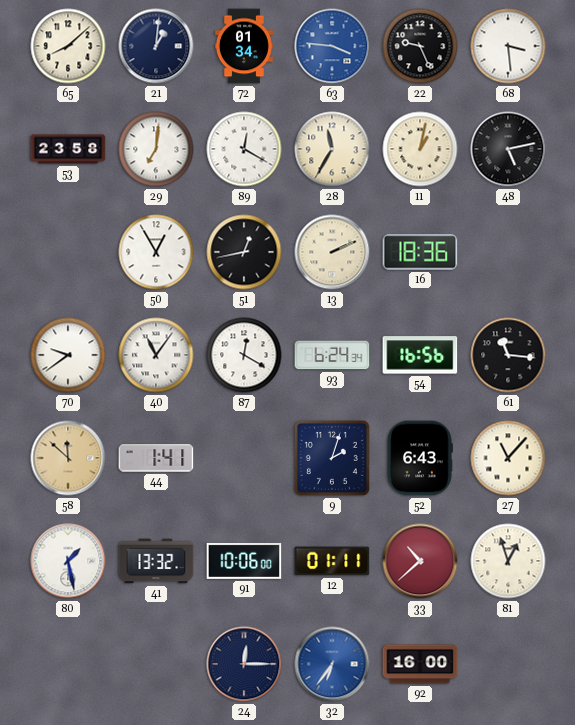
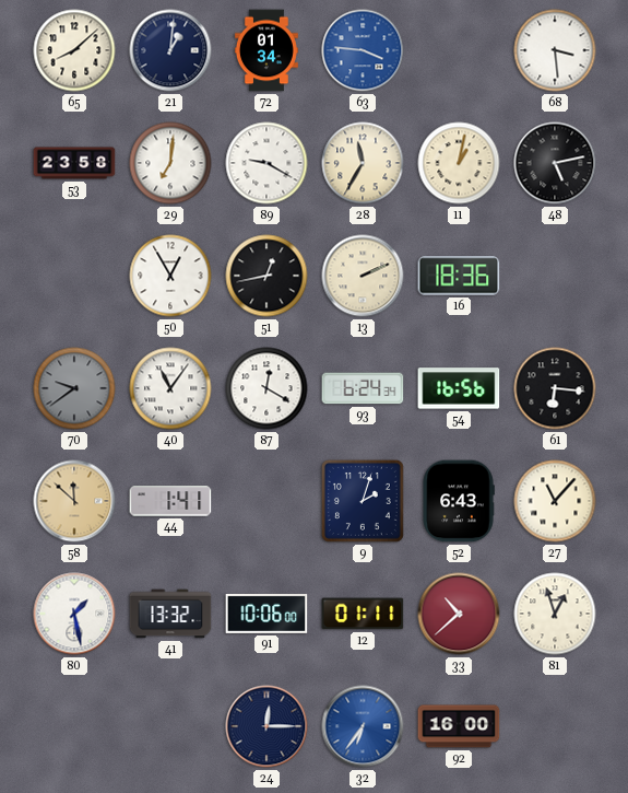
22: 9:26 -> none
89: 12:20 -> 9:20
70 dial: white -> grey
61: 11:16 -> 6:16
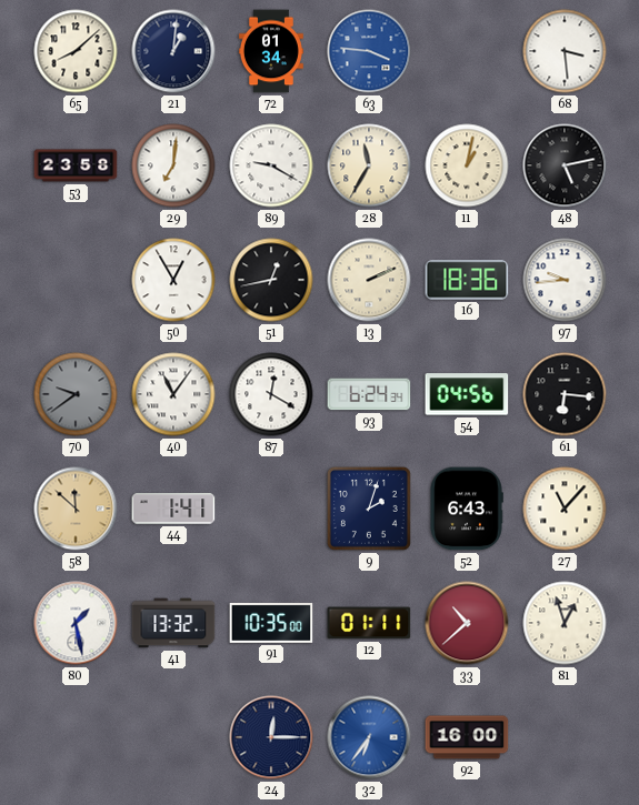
97: none -> 9:44
54: 16:56 -> 04:56
91: 10:06 -> 10:35
